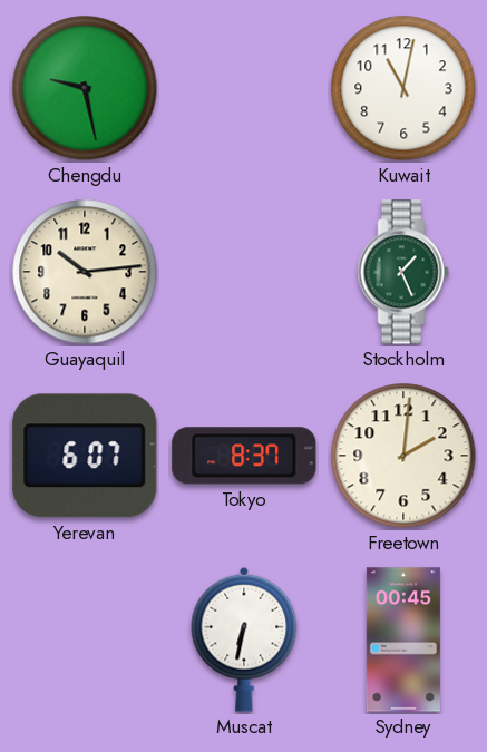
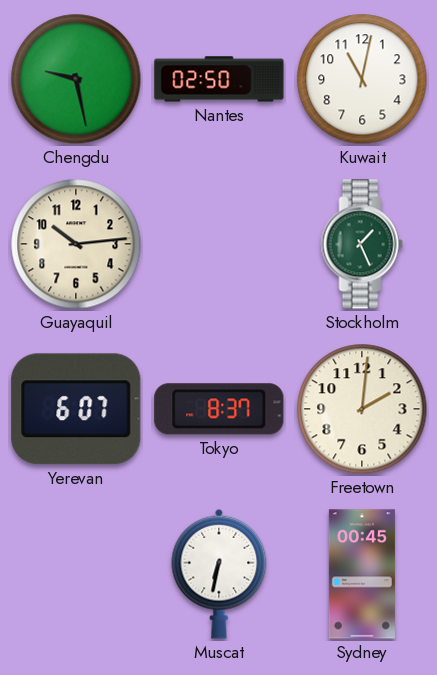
Nantes: none -> 02:50
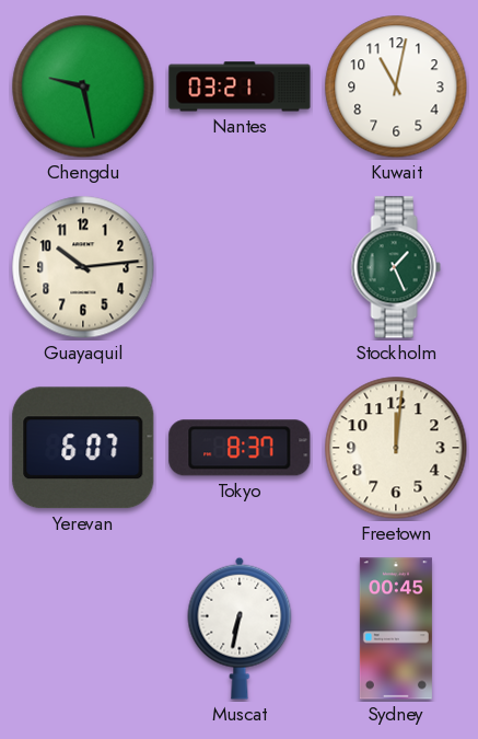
Nantes: 02:50 -> 03:21
Freetown: 2:01 -> 12:01
